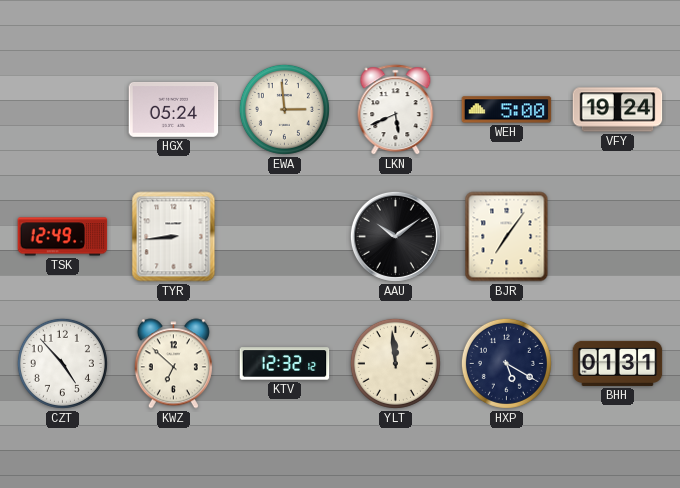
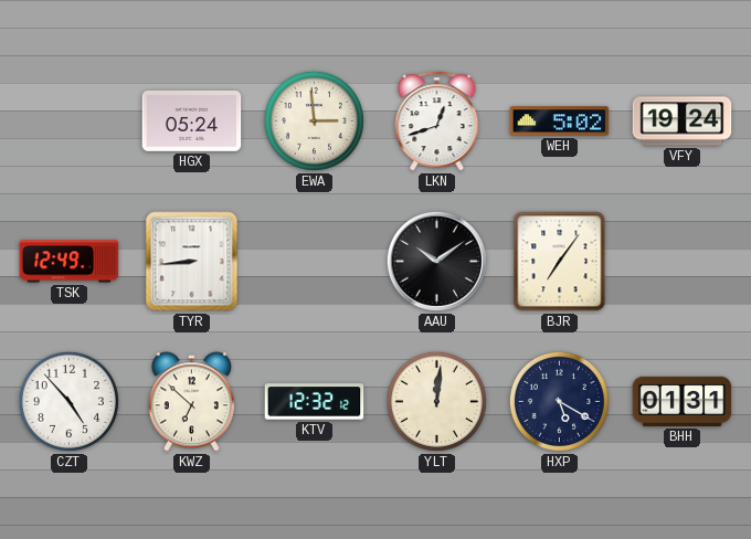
LKN: 5:41 -> 12:42
WEH: 5:00 -> 5:02
YLT: 11:59 -> 12:01
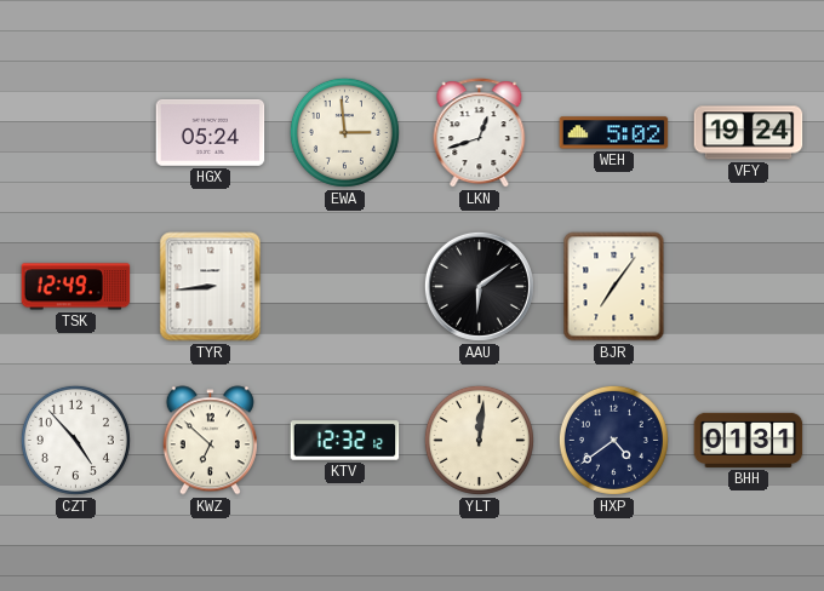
AAU: 10:09 -> 6:09
HXP: 5:20 -> 4:39
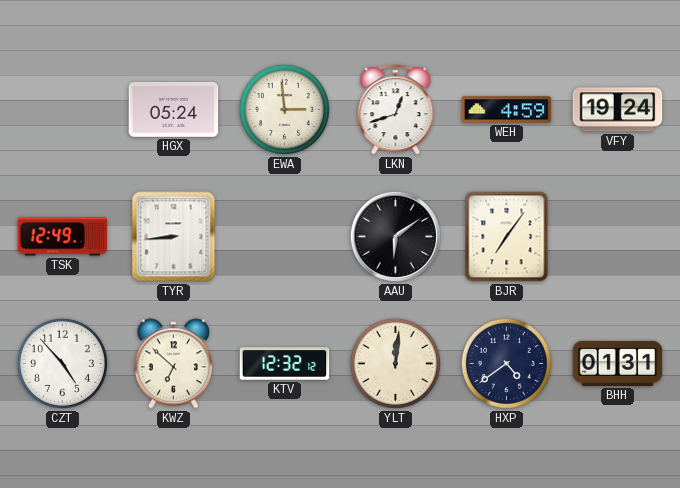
WEH: 5:02 -> 4:59
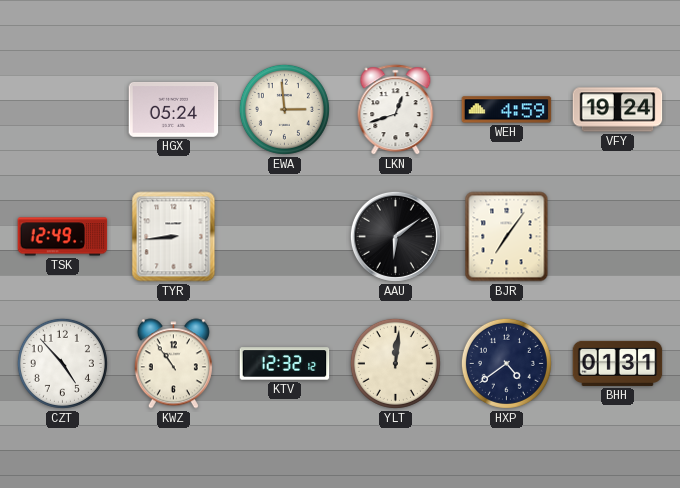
KWZ: 6:52 -> 10:54
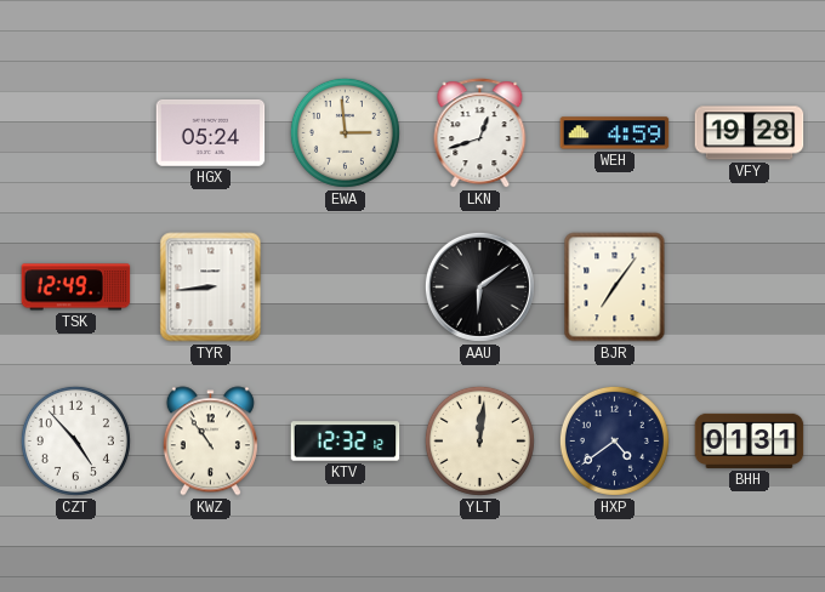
VFY: 19:24 -> 19:28
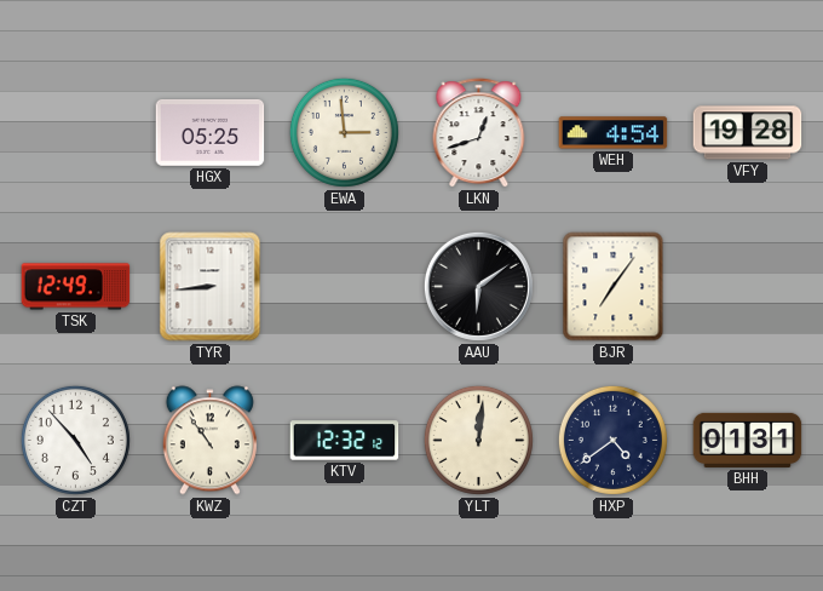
HGX: 05:24 -> 05:25
WEH: 4:59 -> 4:54
